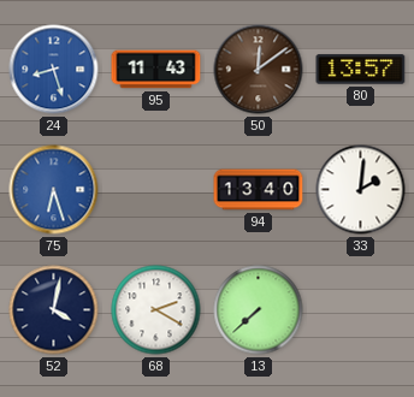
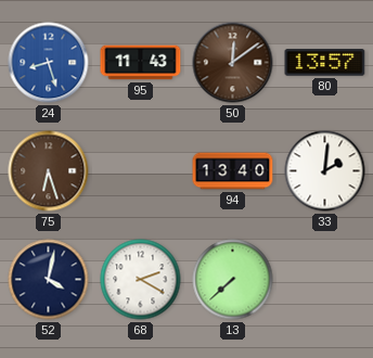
75 dial: blue -> brown
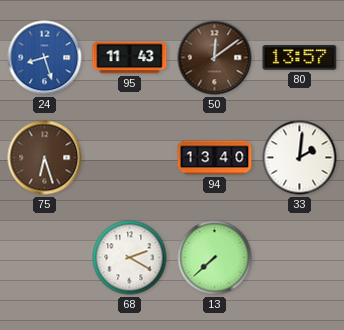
52: 4:02 -> none
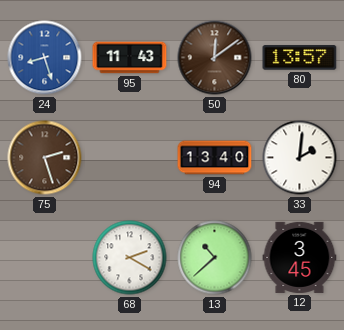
75: 6:27 -> 2:27
13: 7:38 -> 10:38
12: none -> 3:45
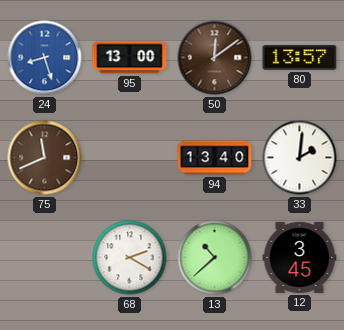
95: 11:43 -> 13:00
75: 2:27 -> 11:41
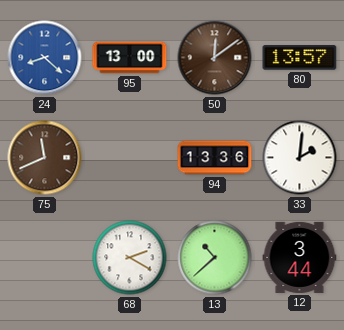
24: 8:27 -> 8:22
94: 13:40 -> 13:36
12: 3:45 -> 3:44
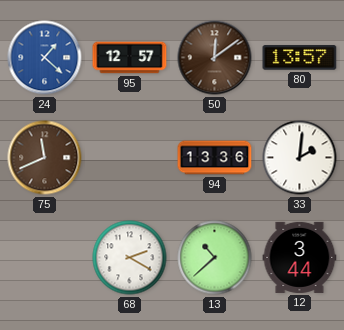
24: 8:22 -> 1:22
95: 13:00 -> 12:57
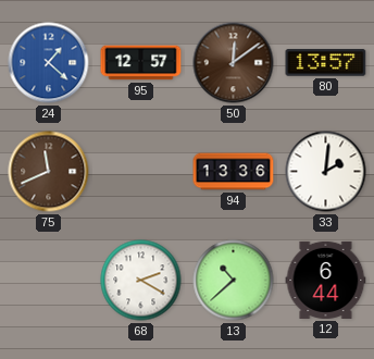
12: 3:44 -> 6:44
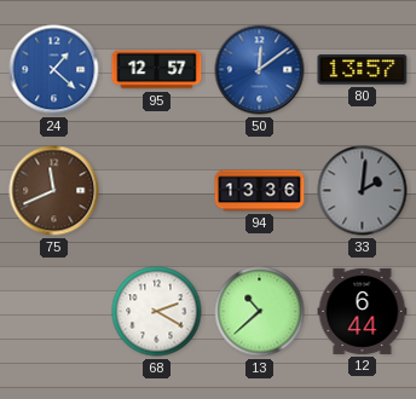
50 dial: brown -> blue
33 dial: white -> grey
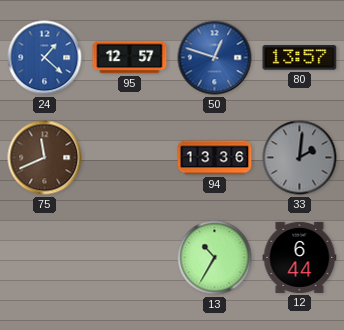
50: 12:09 -> 12:48
68: 2:20 -> none
13: 10:38 -> 10:35
